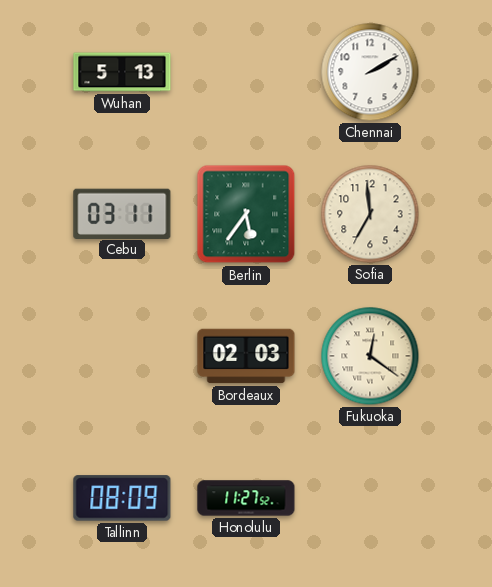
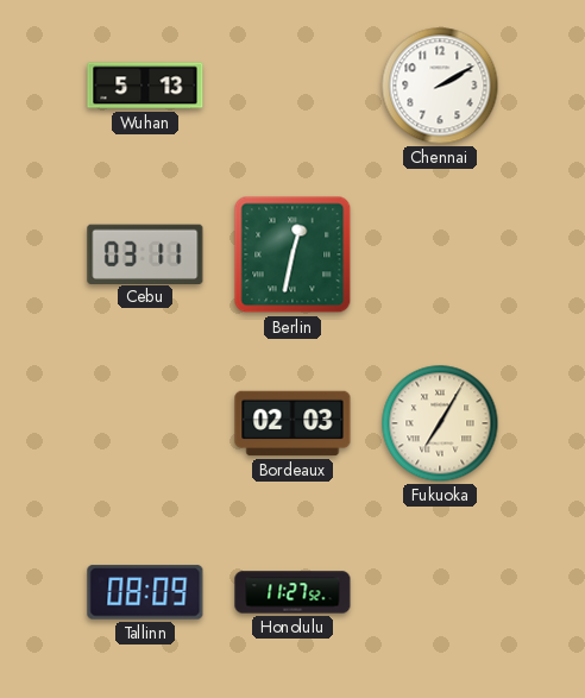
Berlin: 5:36 -> 12:32
Sofia: 6:59 -> none
Fukuoka: 12:21 -> 7:05
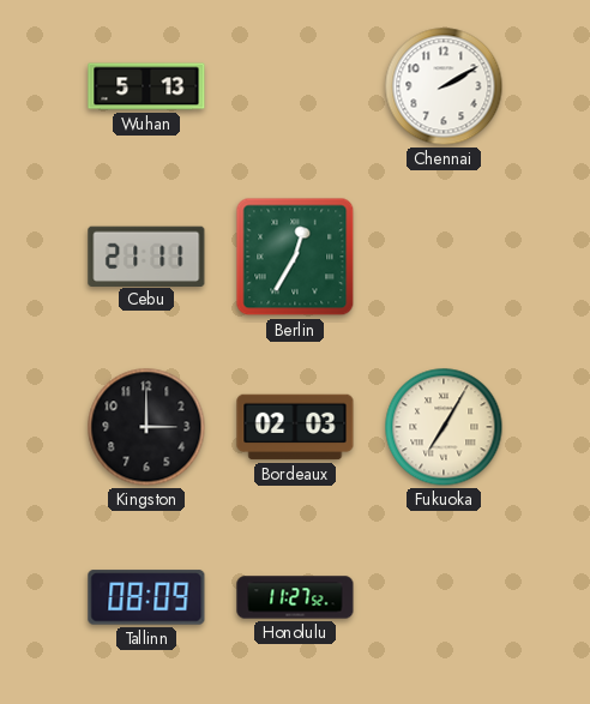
Cebu: 03:11 -> 21:11
Berlin: 12:32 -> 12:35
Kingston: none -> 3:00
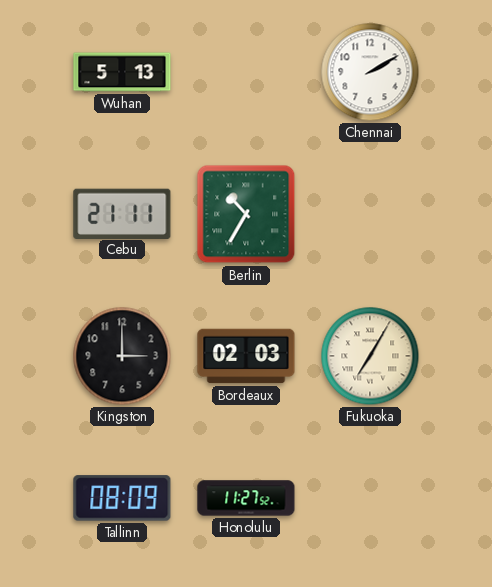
Berlin: 12:35 -> 10:35
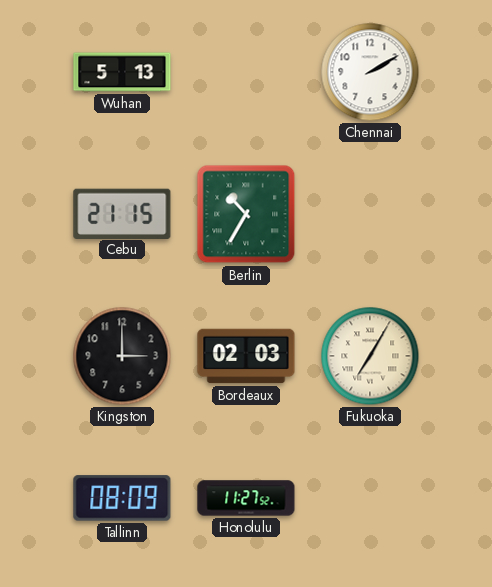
Cebu: 21:11 -> 21:15
